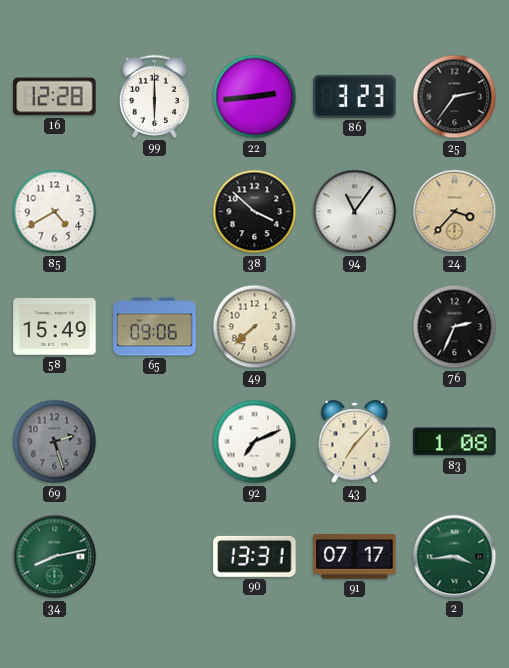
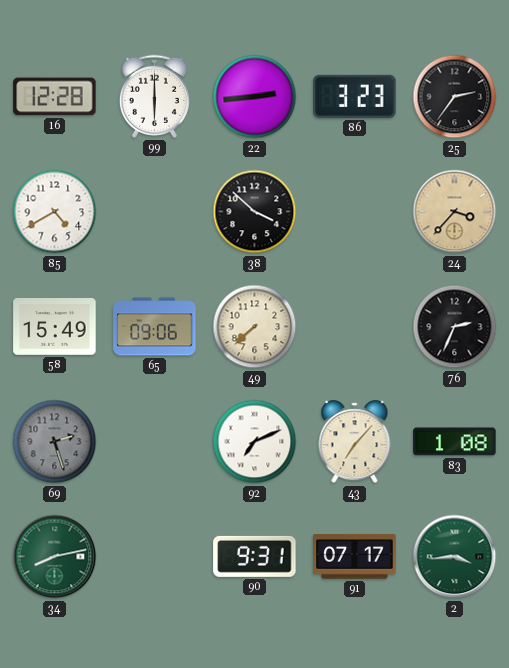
94: 11:06 -> none
90: 13:31 -> 9:31
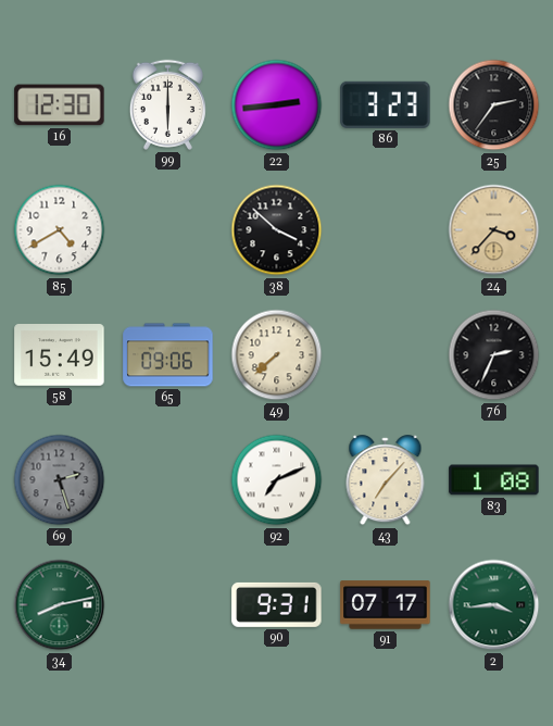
16: 12:28 -> 12:30
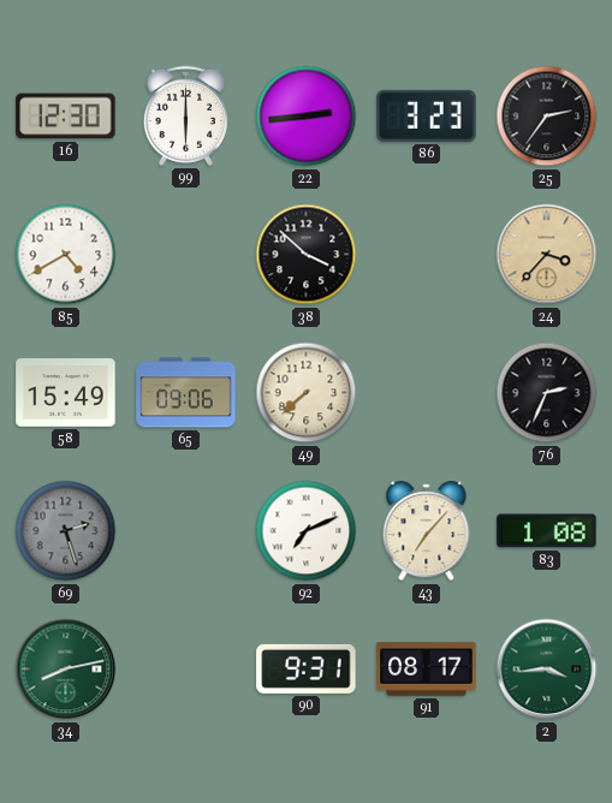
91: 07:17 -> 08:17
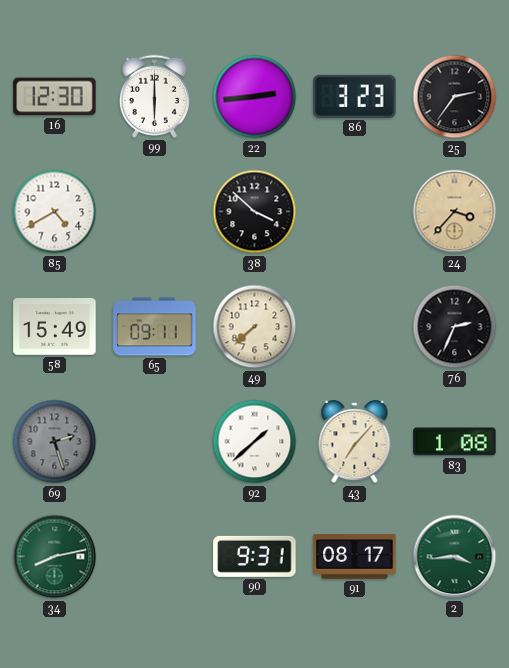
65: 09:06 -> 09:11
92: 7:11 -> 1:38
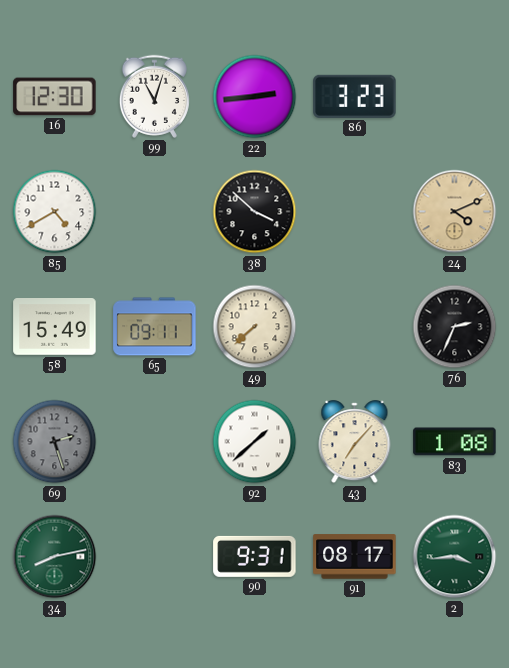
99: 6:00 -> 11:03
25: 2:36 -> none
24: 3:37 -> 4:11
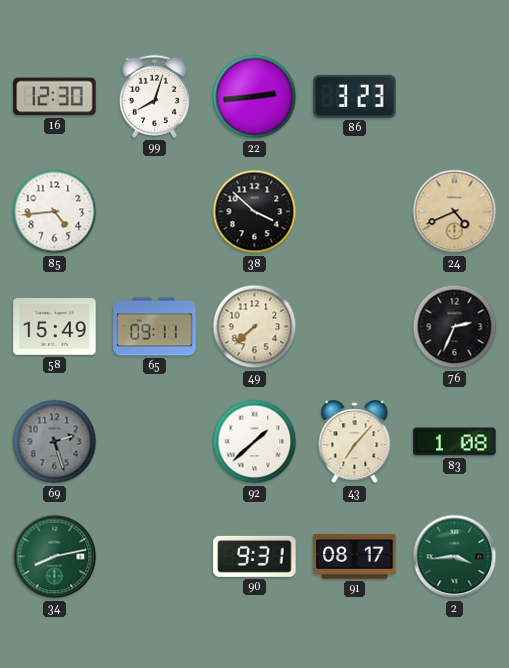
99: 11:03 -> 8:03
85: 4:40 -> 4:44
24: 4:11 -> 4:41
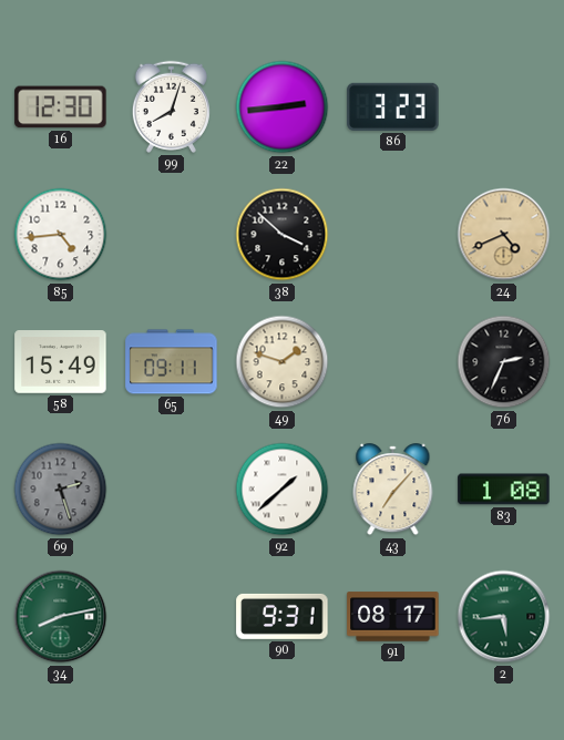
49: 7:38 -> 1:48
2: 3:44 -> 5:44
